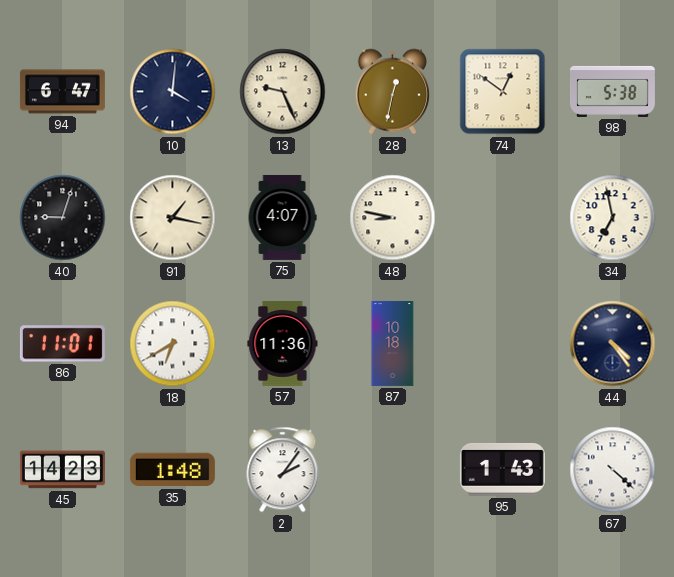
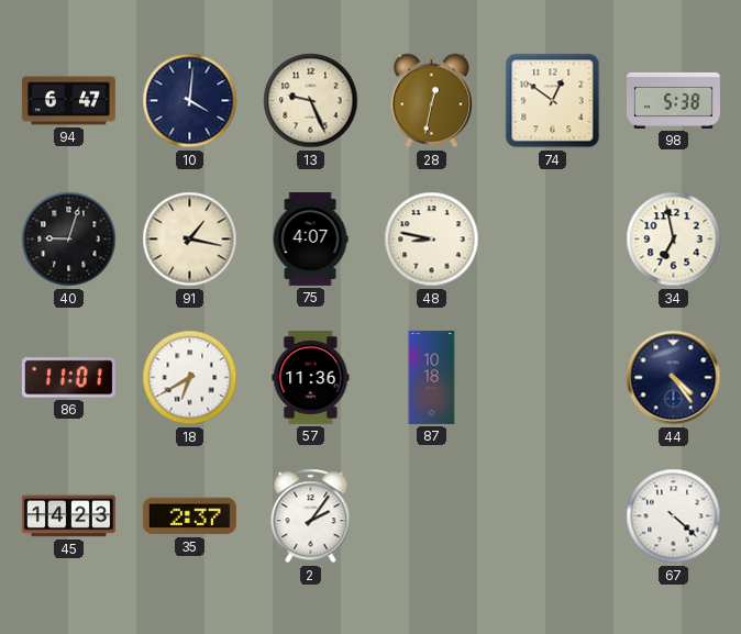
35: 1:48 -> 2:37
95: 1:43 -> none
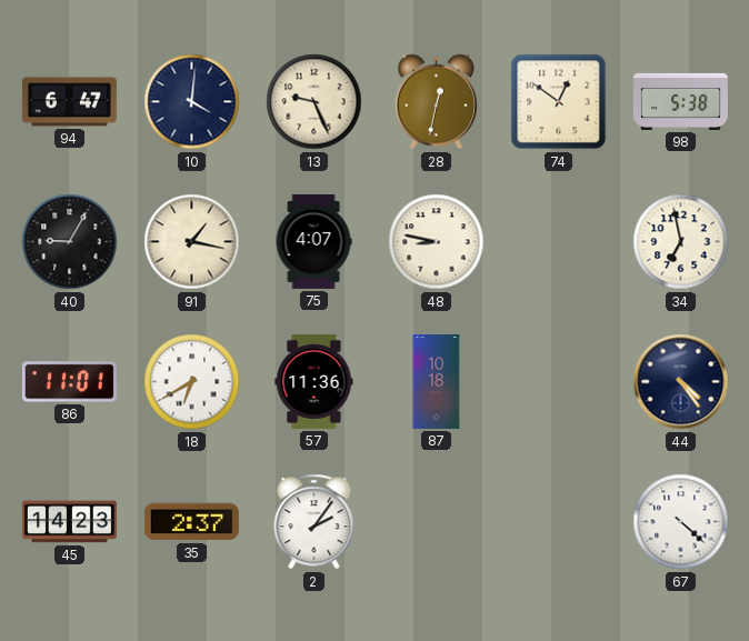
40: 9:03 -> 9:05
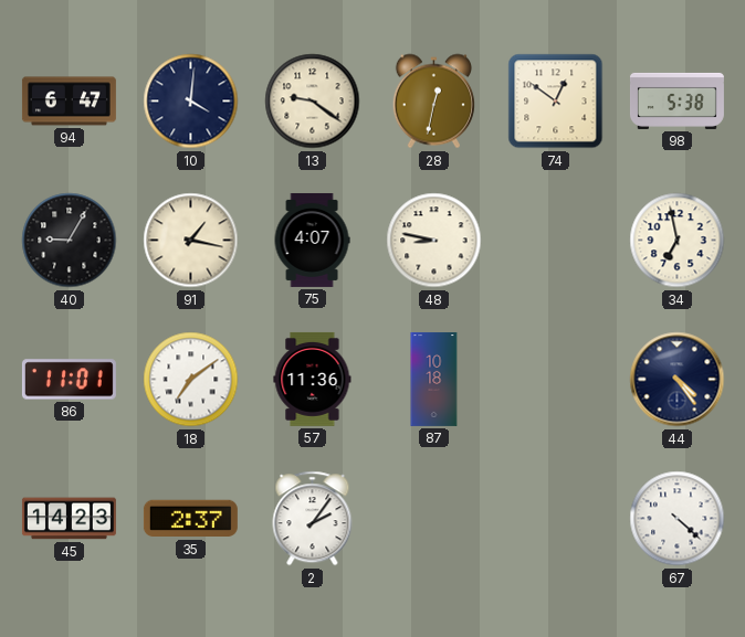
13: 9:26 -> 9:21
18: 6:40 -> 7:09
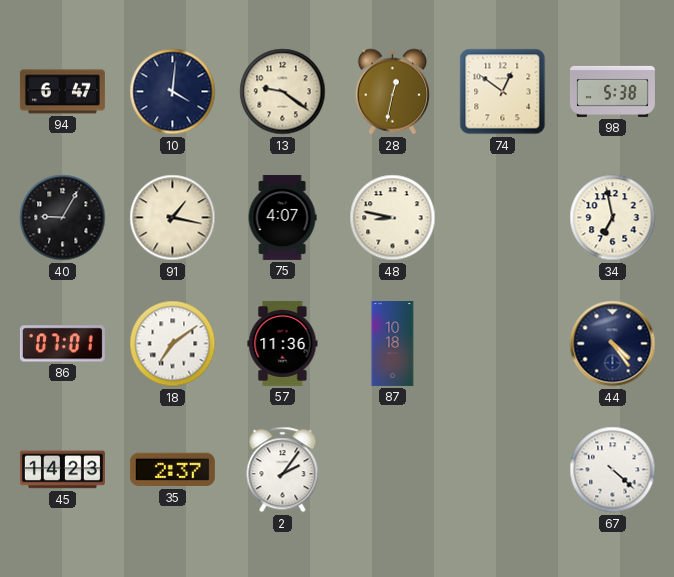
86: 11:01 -> 07:01
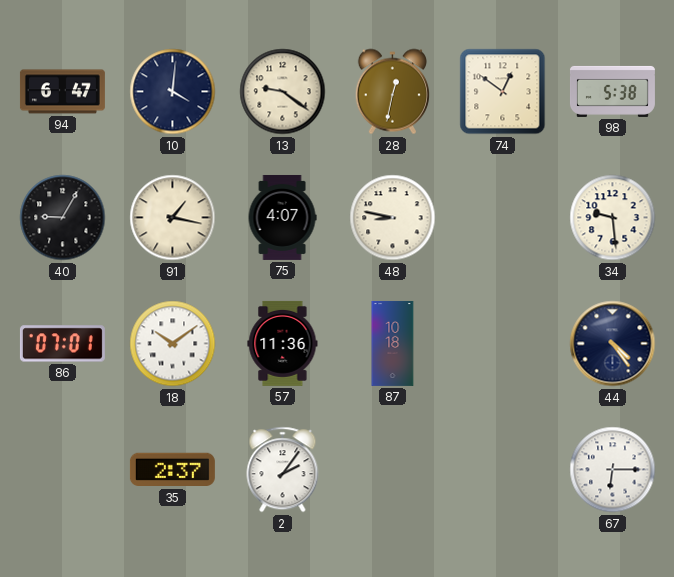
34: 6:58 -> 9:29
18: 7:09 -> 10:09
45: 14:23 -> none
67: 4:22 -> 6:15
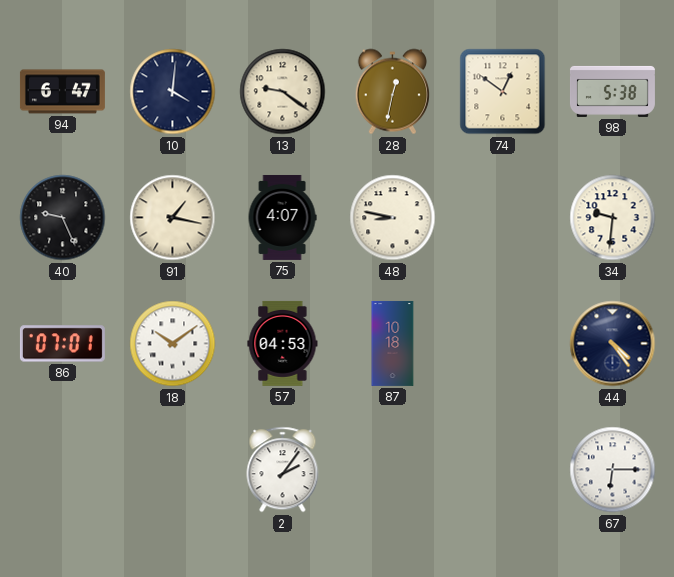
40: 9:05 -> 9:26
34: 9:29 -> 9:31
57: 11:36 -> 04:53
35: 2:37 -> none
